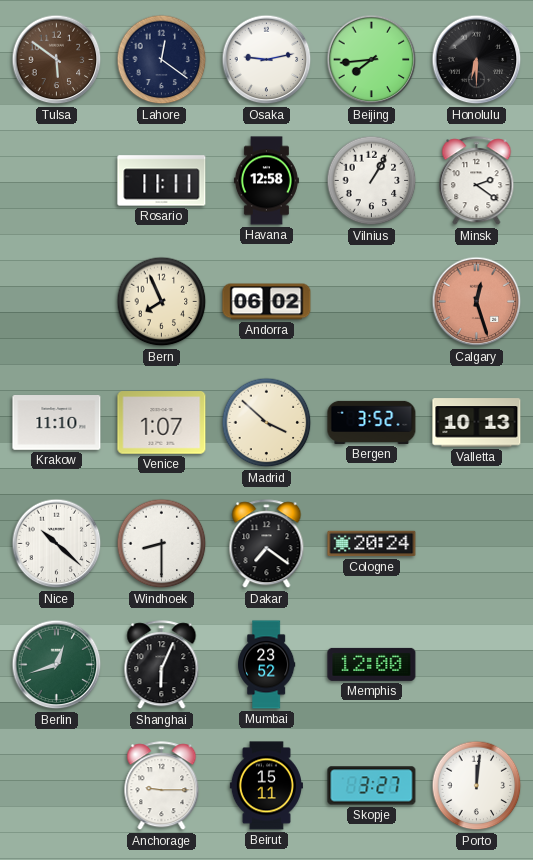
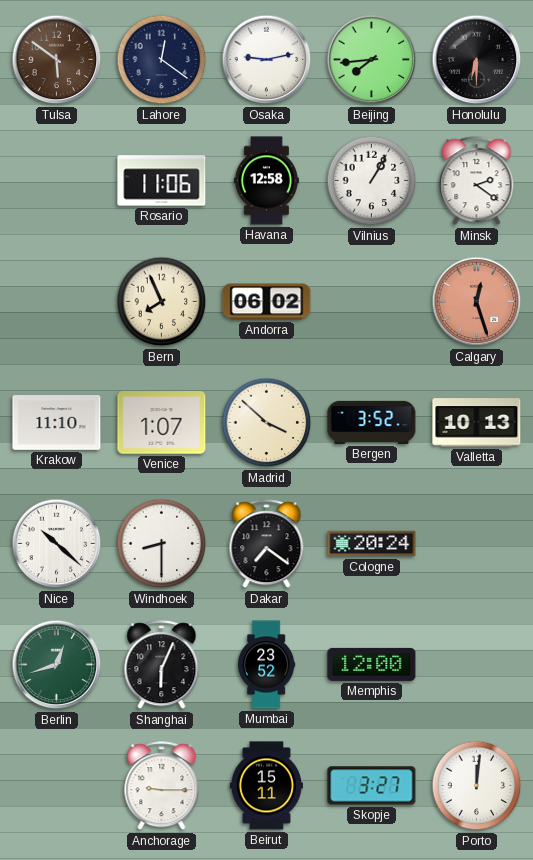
Rosario: 11:11 -> 11:06
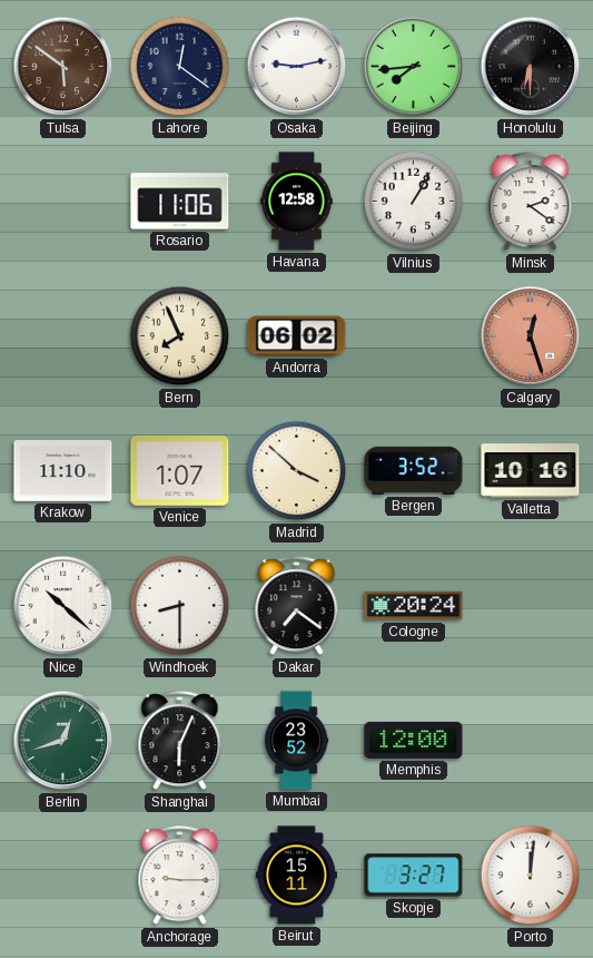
Valletta: 10:13 -> 10:16
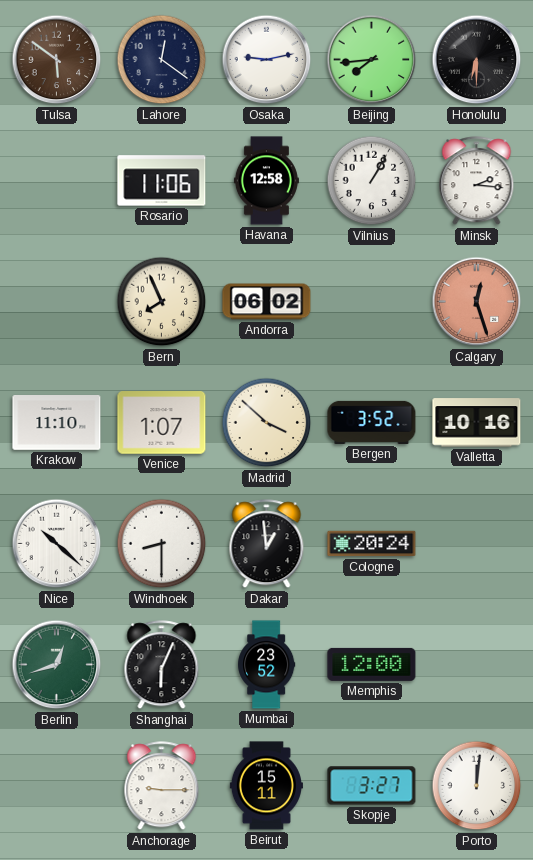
Minsk: 2:21 -> 2:16
Dakar: 7:21 -> 12:59
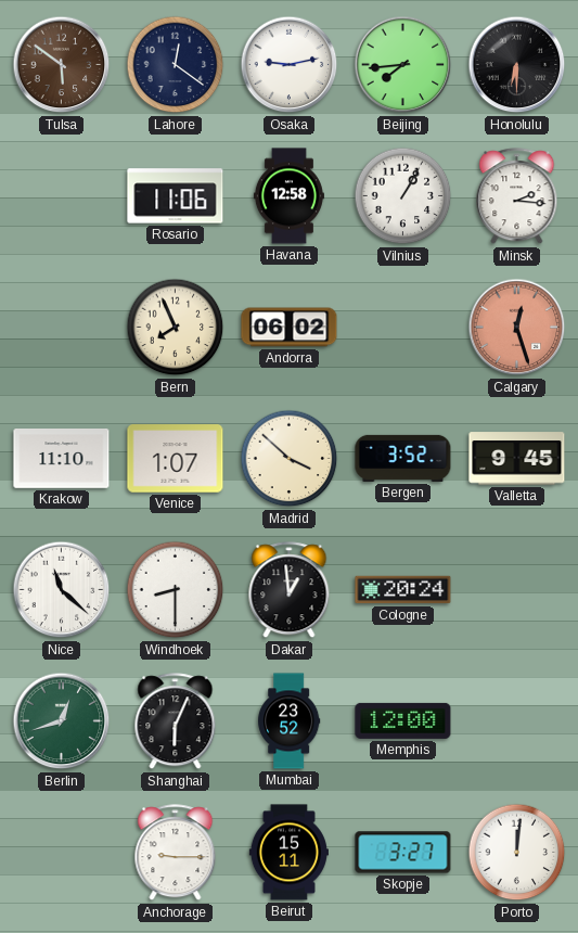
Valletta: 10:16 -> 9:45
Nice: 10:22 -> 11:22
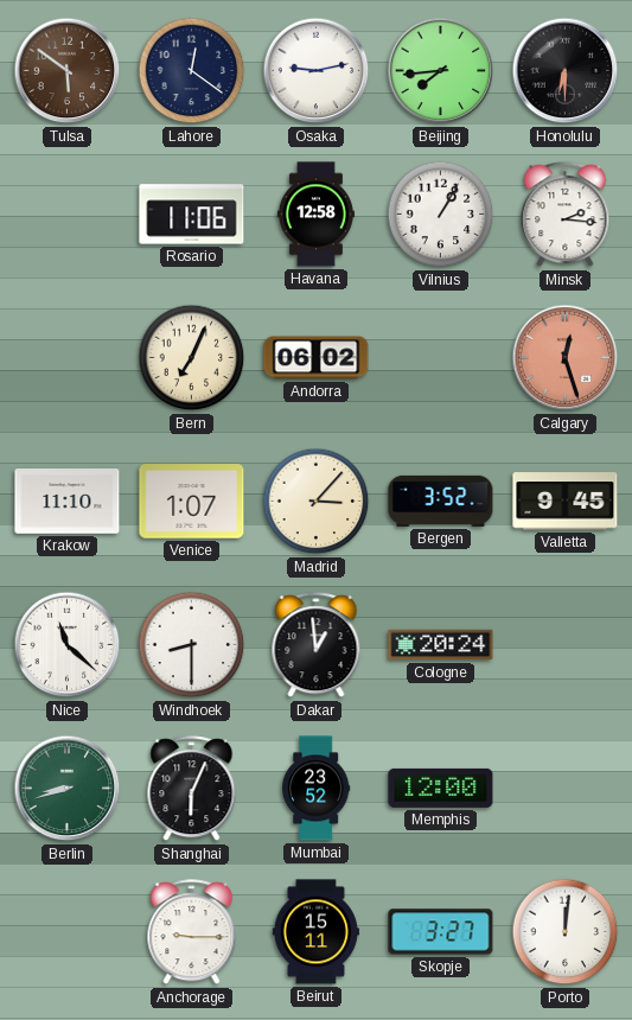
Bern: 7:56 -> 7:04
Madrid: 3:52 -> 3:07
Berlin: 12:42 -> 8:42
